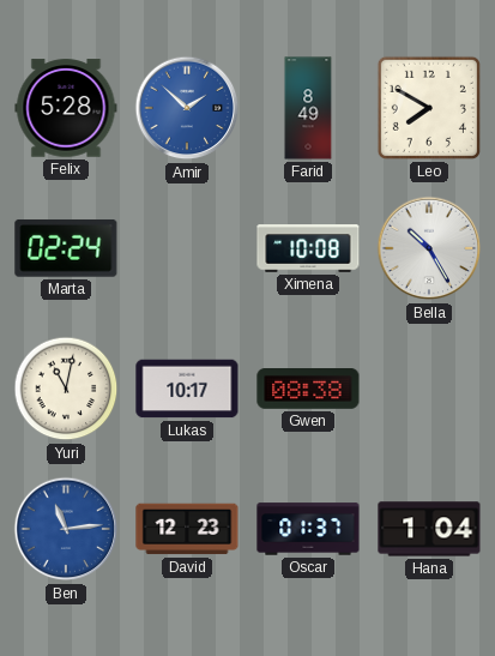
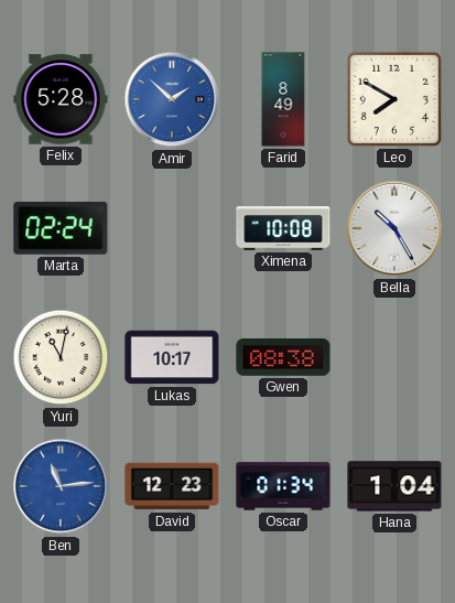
Oscar: 01:37 -> 01:34
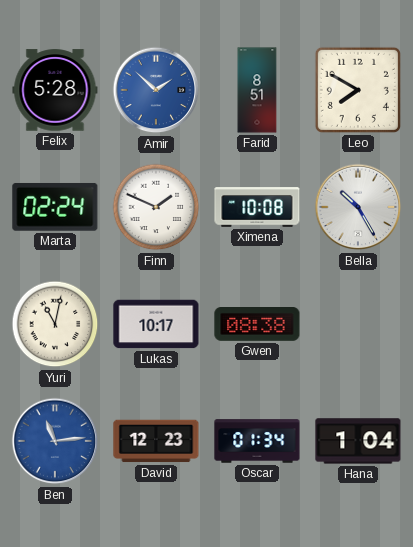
Farid: 8:49 -> 8:51
Finn: none -> 1:49
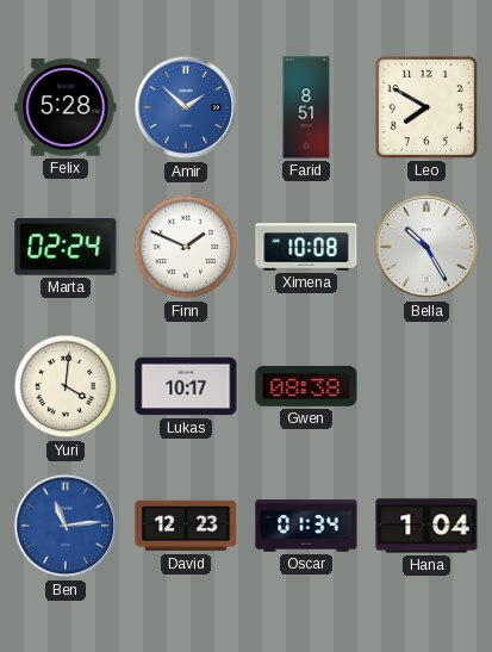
Yuri: 11:02 -> 4:01
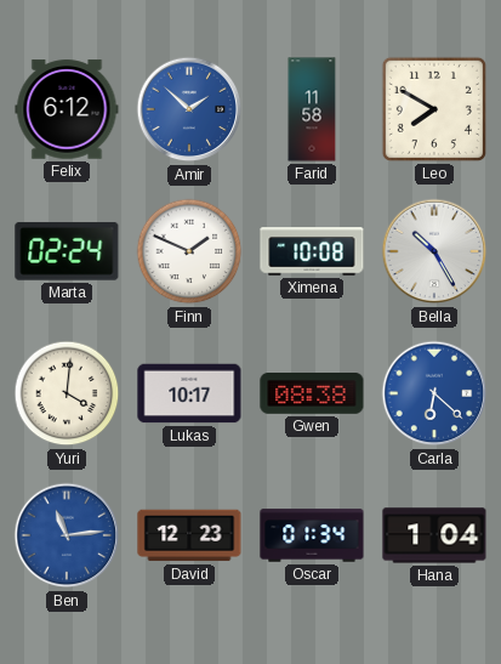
Felix: 5:28 -> 6:12
Farid: 8:51 -> 11:58
Carla: none -> 6:22
